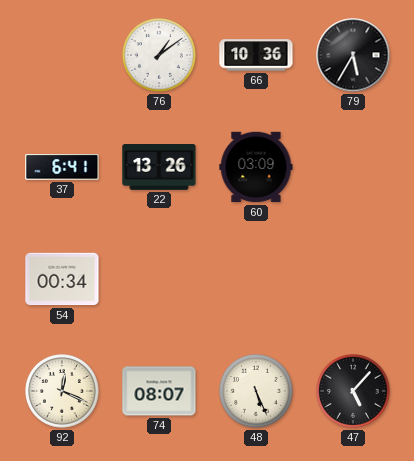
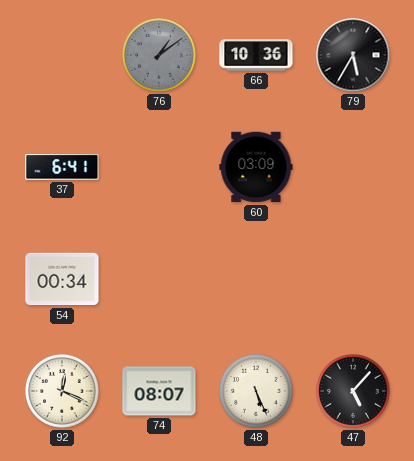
76 dial: white -> grey
22: 13:26 -> none
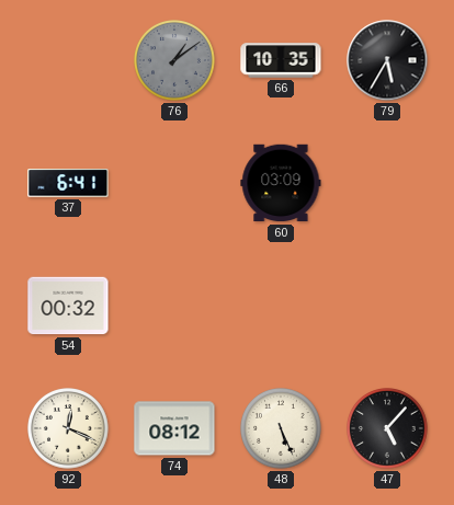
66: 10:36 -> 10:35
54: 00:34 -> 00:32
74: 08:07 -> 08:12
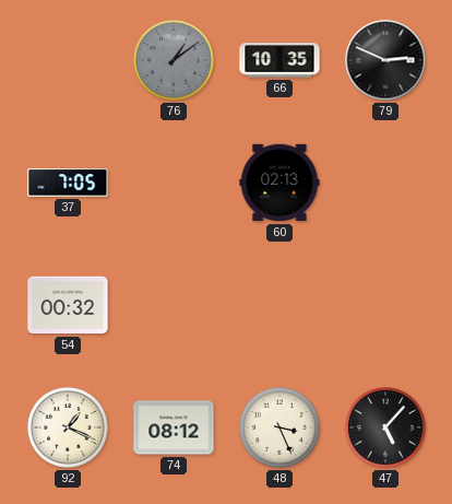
79: 5:35 -> 2:49
37: 6:41 -> 7:05
60: 03:09 -> 02:13
92: 12:19 -> 1:19
48: 5:26 -> 3:26
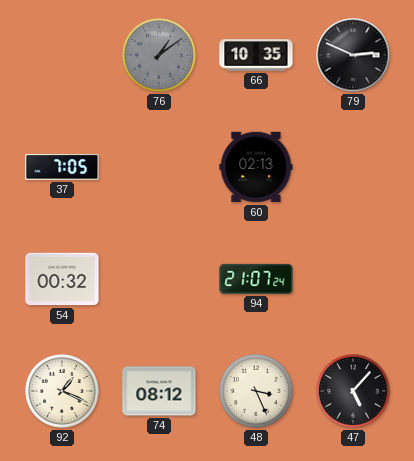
94: none -> 21:07
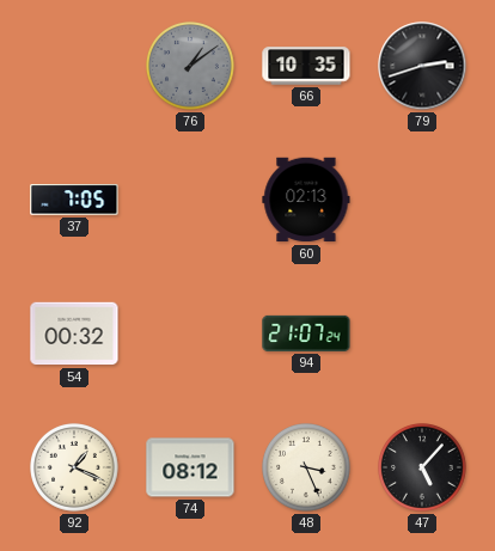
79: 2:49 -> 2:42
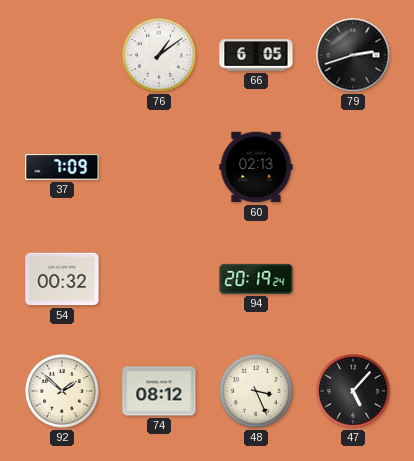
76 dial: grey -> white
66: 10:35 -> 6:05
37: 7:05 -> 7:09
94: 21:07 -> 20:19
92: 1:19 -> 1:52
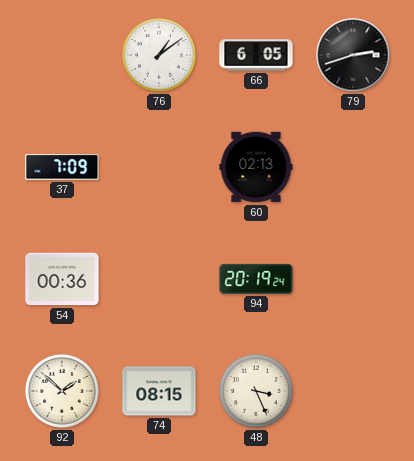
54: 00:32 -> 00:36
74: 08:12 -> 08:15
47: 5:07 -> none
